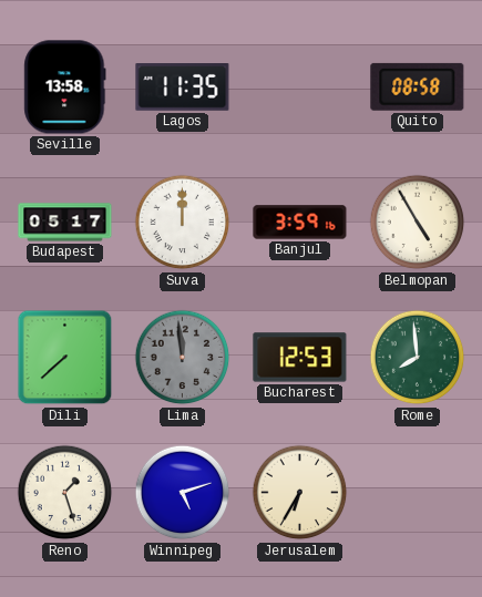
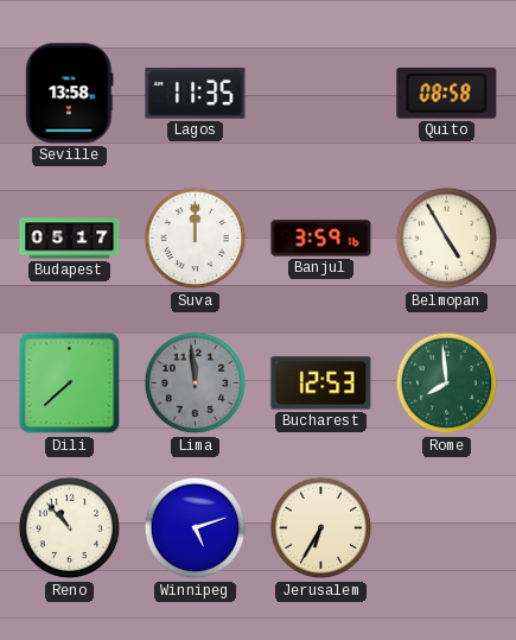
Reno: 1:27 -> 10:53
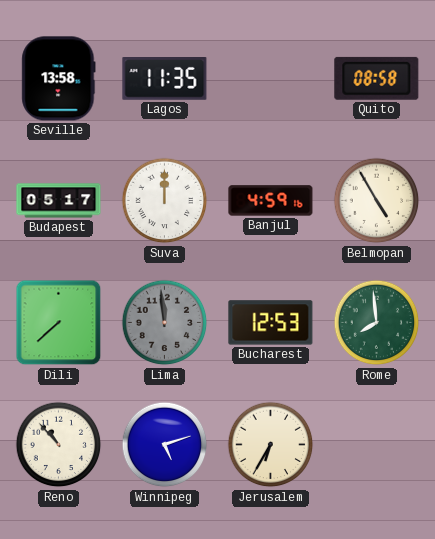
Banjul: 3:59 -> 4:59
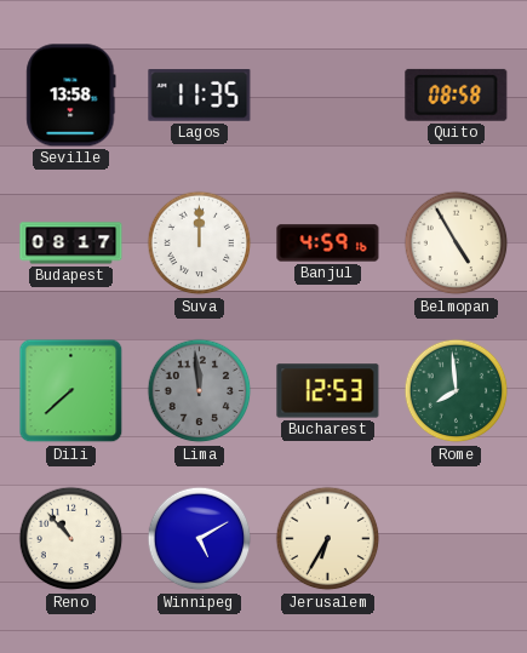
Budapest: 05:17 -> 08:17
Winnipeg: 5:12 -> 5:10
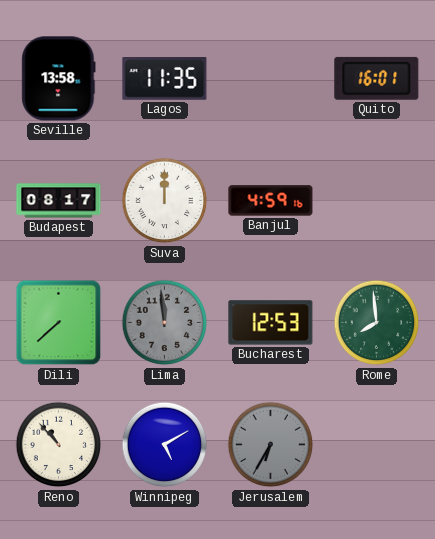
Quito: 08:58 -> 16:01
Belmopan: 4:55 -> none
Jerusalem dial: cream -> grey
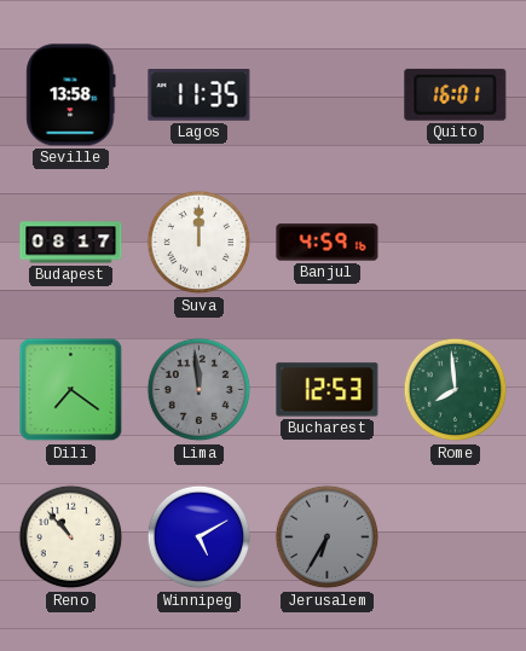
Dili: 7:38 -> 7:21
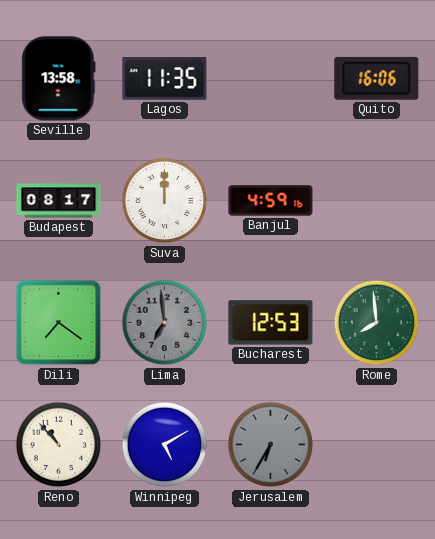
Quito: 16:01 -> 16:06
Lima: 11:59 -> 6:59
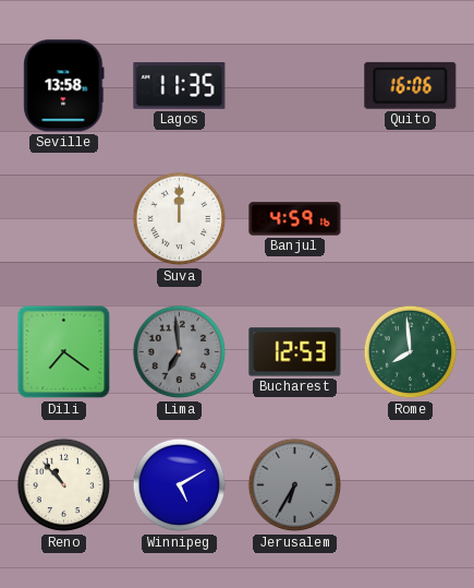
Budapest: 08:17 -> none
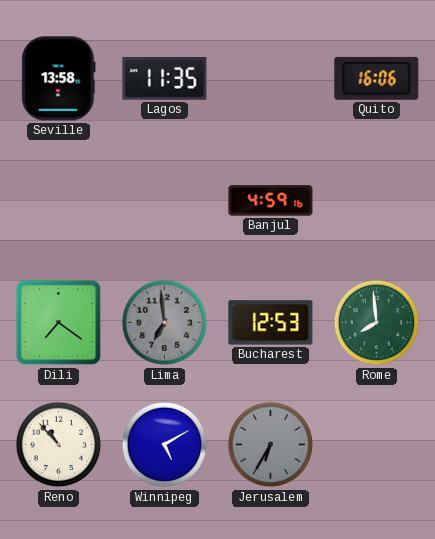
Suva: 12:00 -> none
